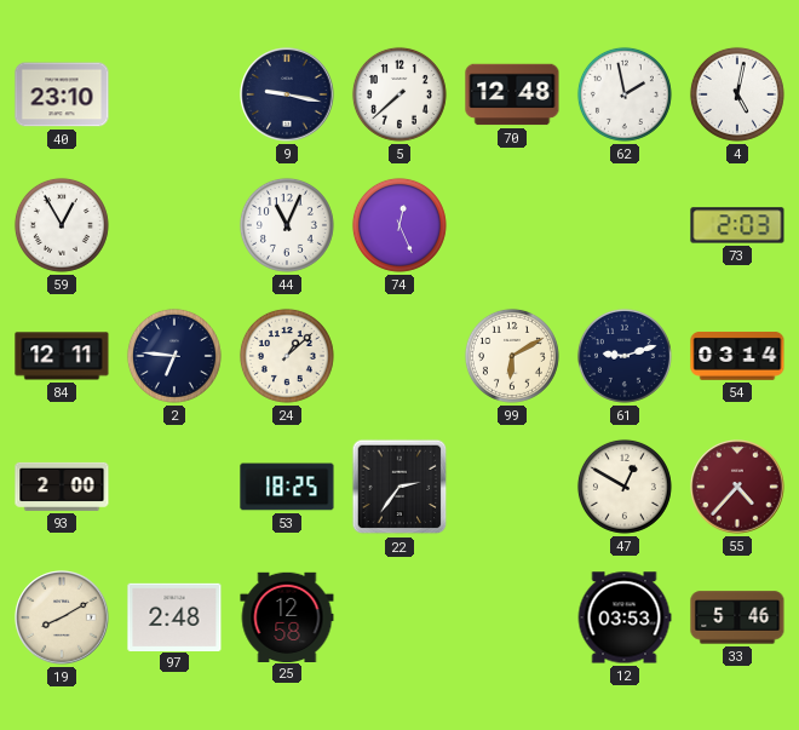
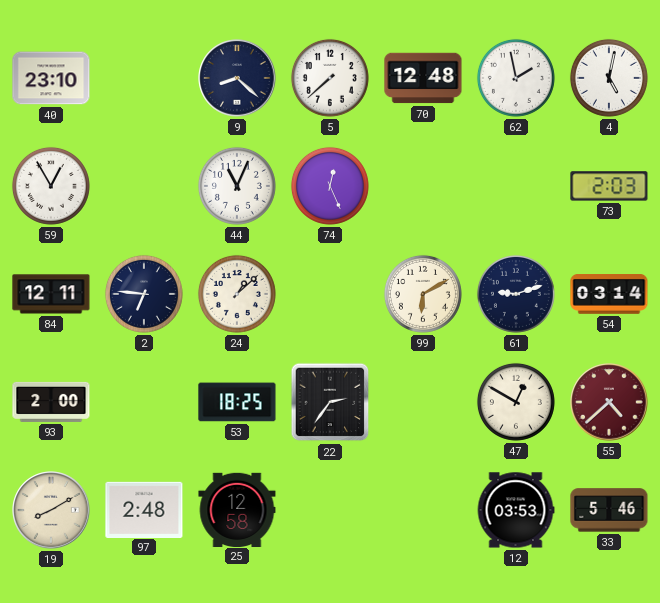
9: 9:17 -> 8:22
55: 4:37 -> 4:38
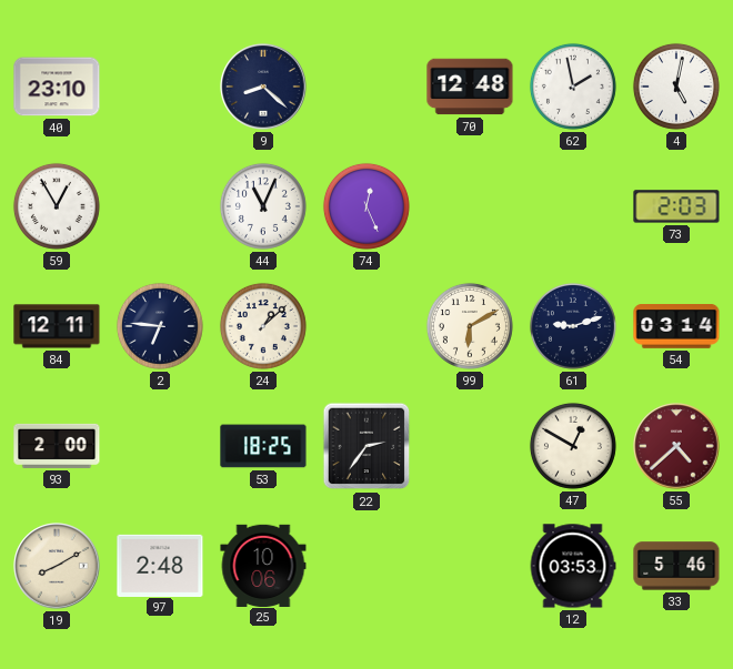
5: 7:38 -> none
25: 12:58 -> 10:06
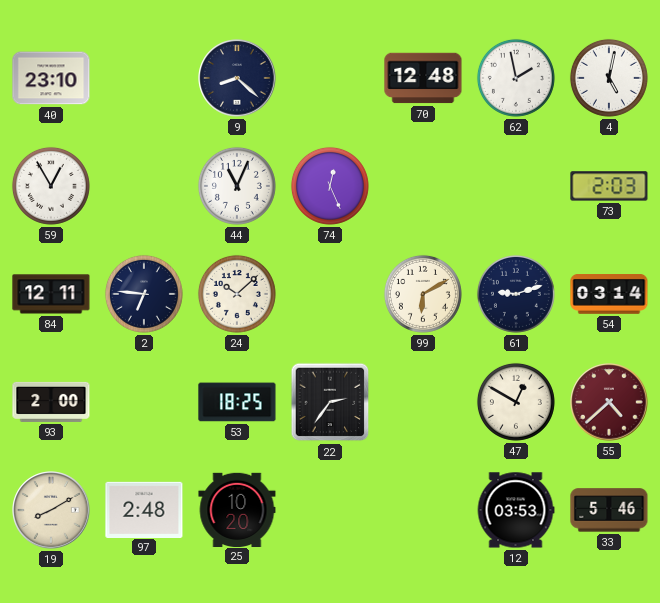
24: 1:08 -> 10:08
25: 10:06 -> 10:20
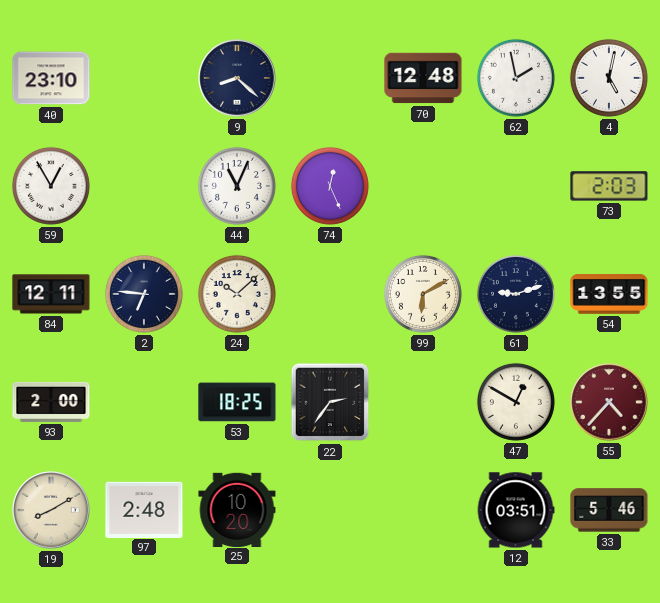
54: 03:14 -> 13:55
55: 4:38 -> 4:37
12: 03:53 -> 03:51
